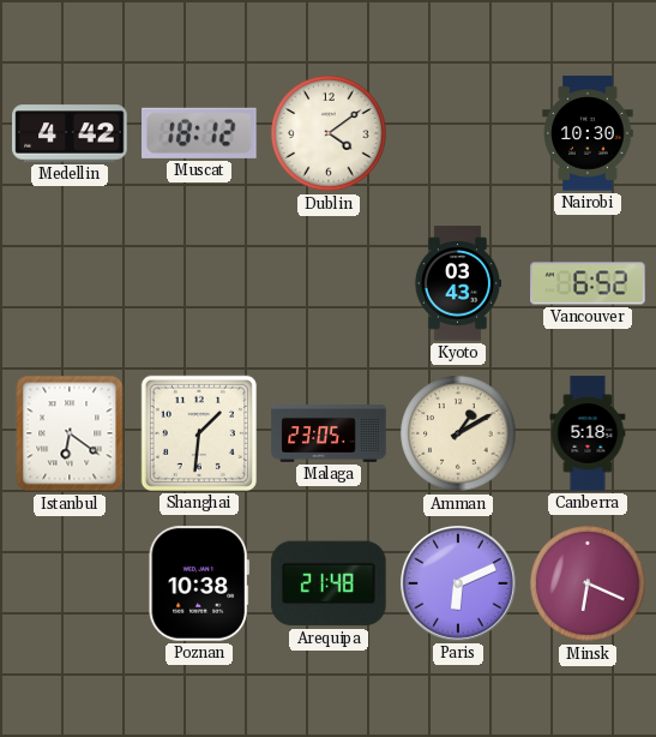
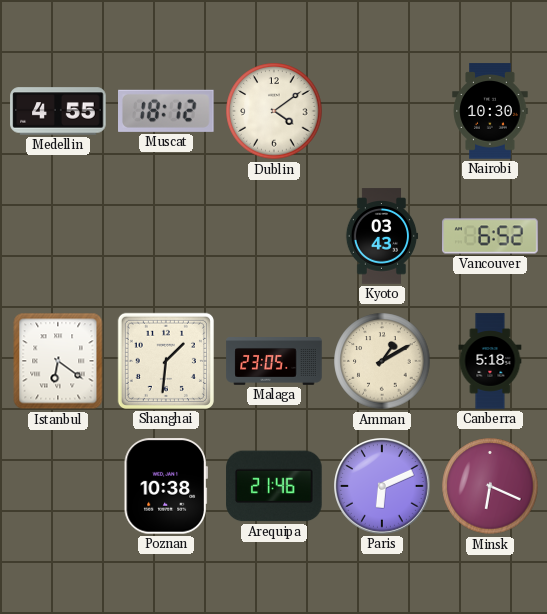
Medellin: 4:42 -> 4:55
Arequipa: 21:48 -> 21:46
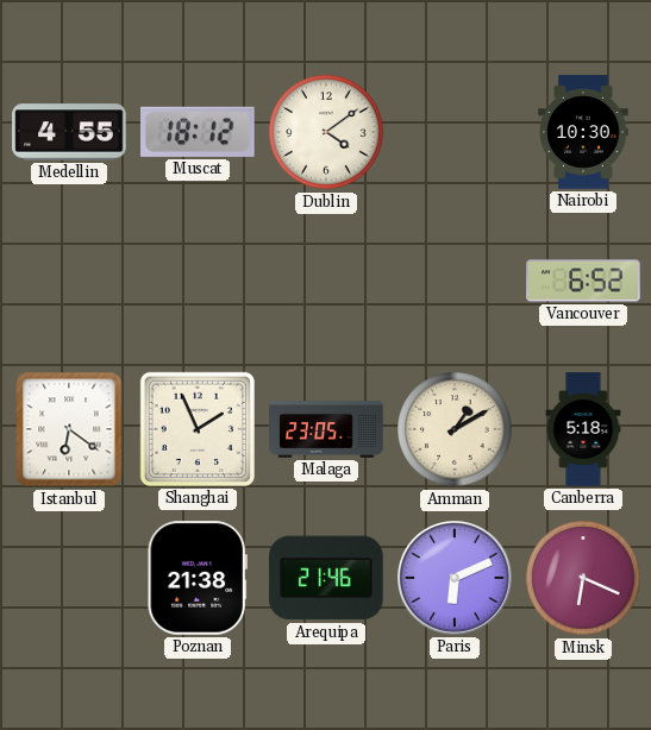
Kyoto: 03:43 -> none
Shanghai: 1:31 -> 1:56
Poznan: 10:38 -> 21:38
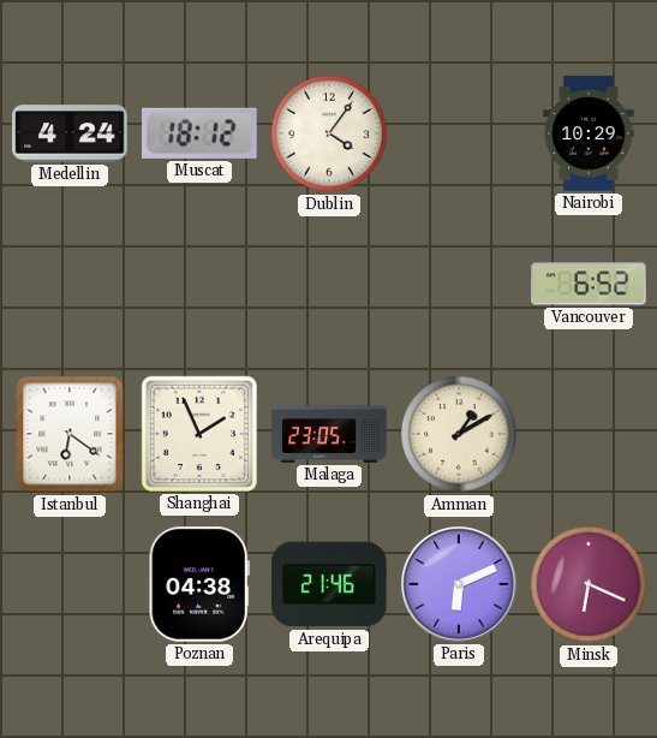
Medellin: 4:55 -> 4:24
Dublin: 4:09 -> 4:06
Nairobi: 10:30 -> 10:29
Canberra: 5:18 -> none
Poznan: 21:38 -> 04:38
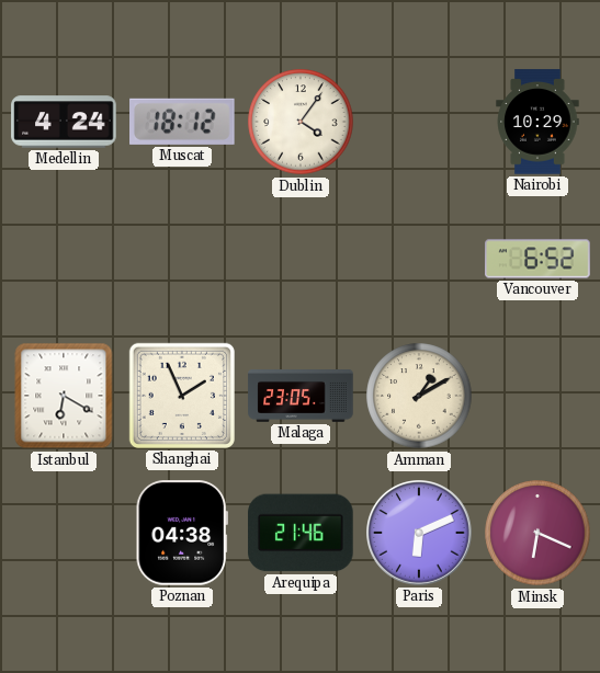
Istanbul: 6:21 -> 6:20
